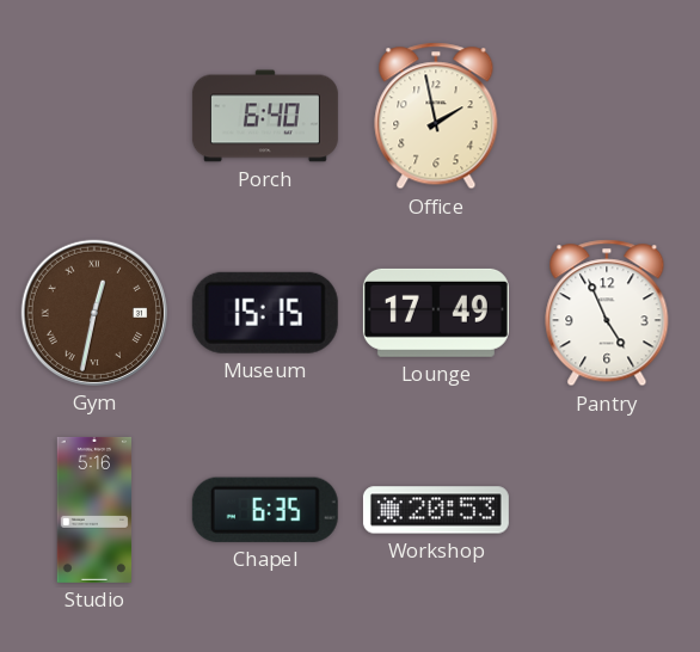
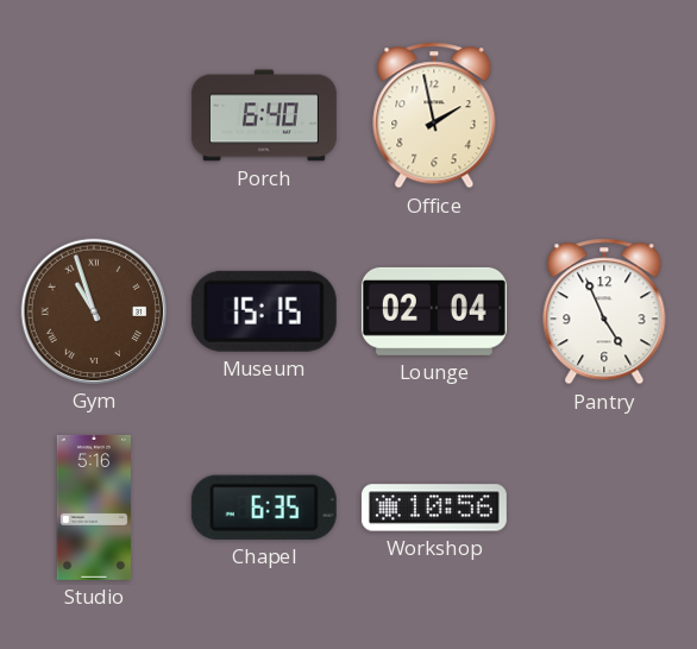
Gym: 12:32 -> 10:57
Lounge: 17:49 -> 02:04
Workshop: 20:53 -> 10:56
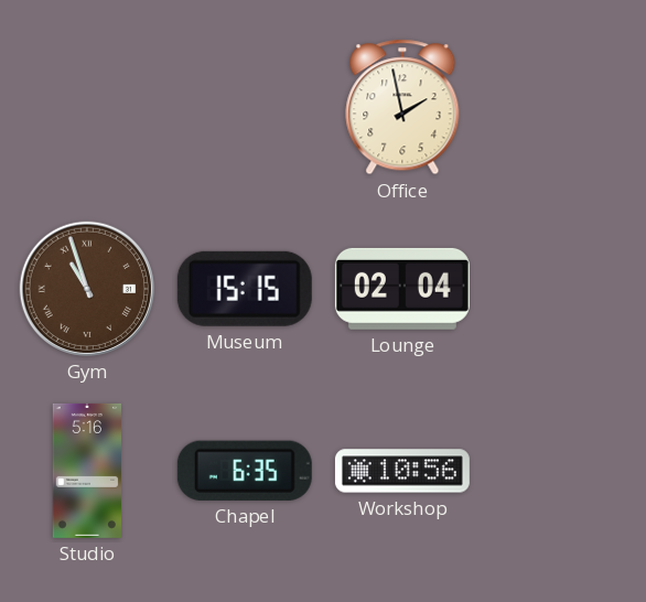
Porch: 6:40 -> none
Pantry: 4:56 -> none
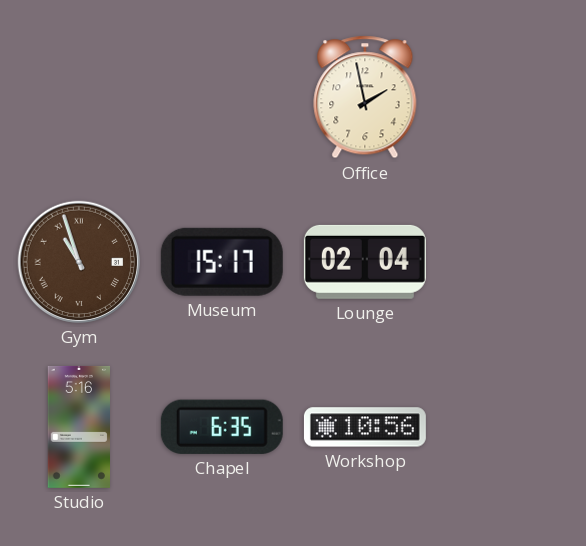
Museum: 15:15 -> 15:17
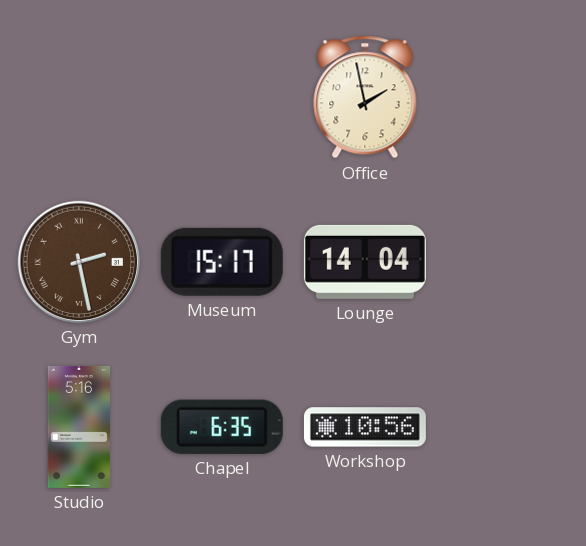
Gym: 10:57 -> 2:28
Lounge: 02:04 -> 14:04
